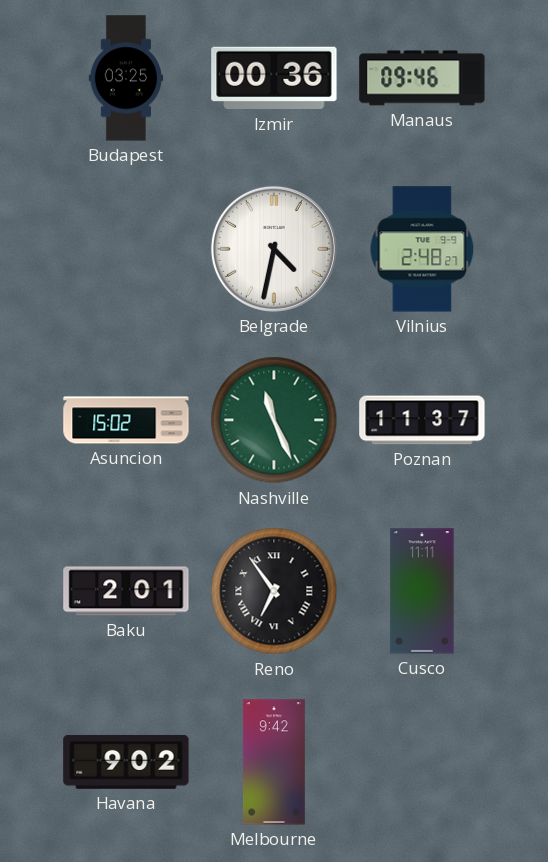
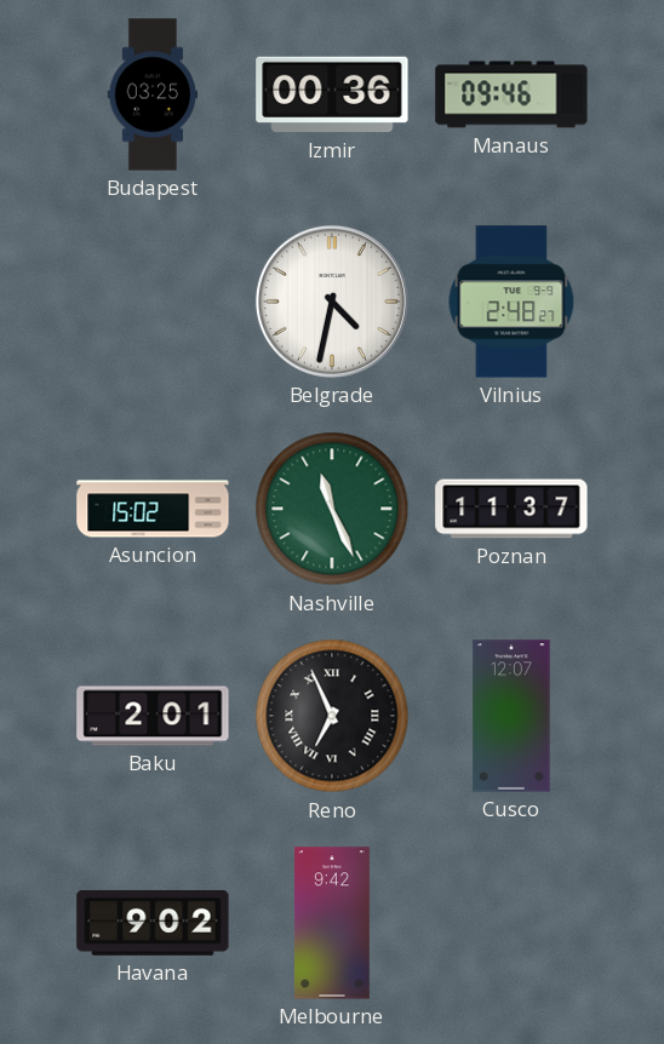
Reno: 6:54 -> 6:56
Cusco: 11:11 -> 12:07
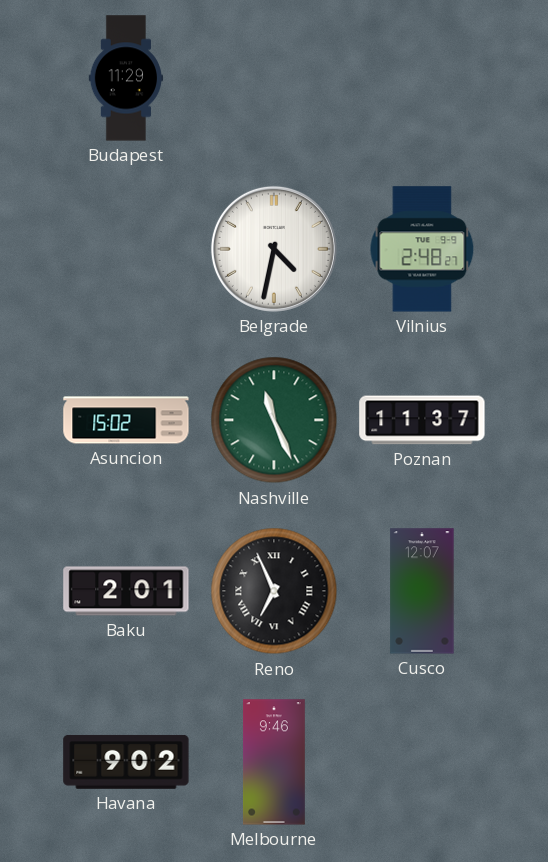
Budapest: 03:25 -> 11:29
Izmir: 00:36 -> none
Manaus: 09:46 -> none
Melbourne: 9:42 -> 9:46
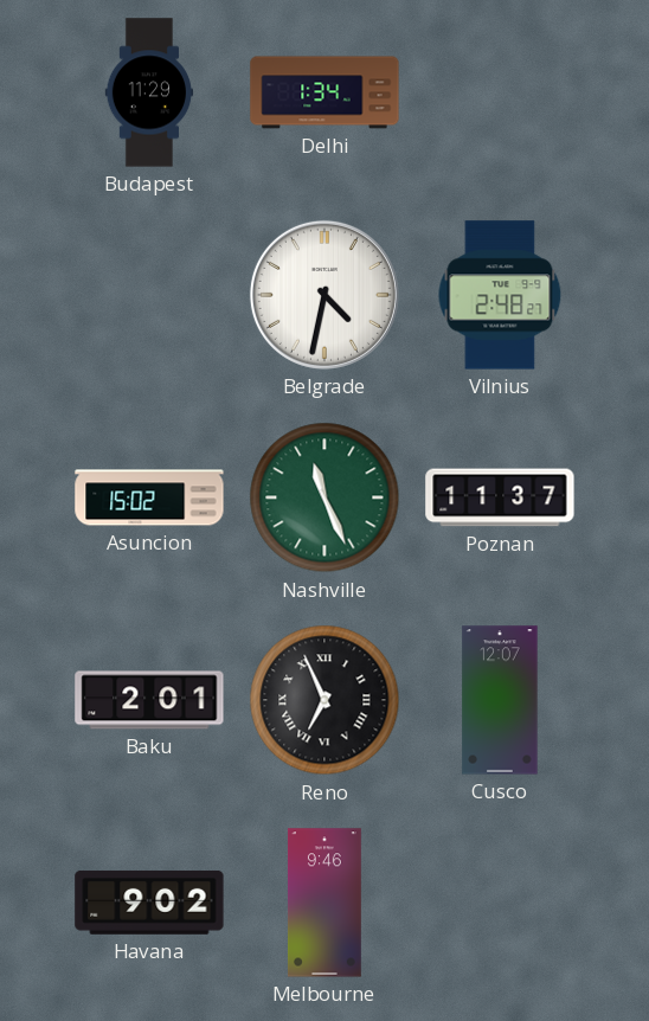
Delhi: none -> 1:34
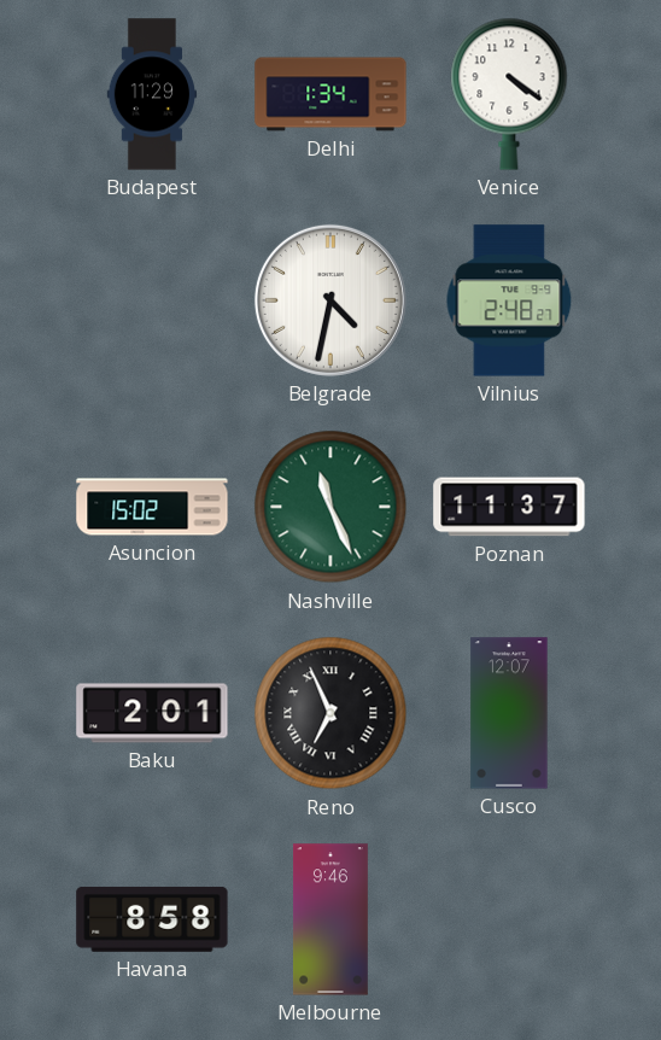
Venice: none -> 4:21
Havana: 9:02 -> 8:58
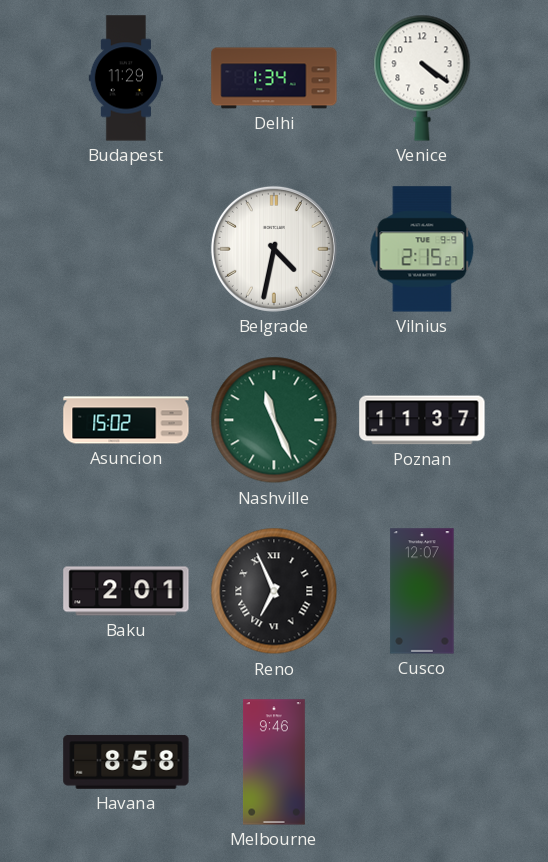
Vilnius: 2:48 -> 2:15
